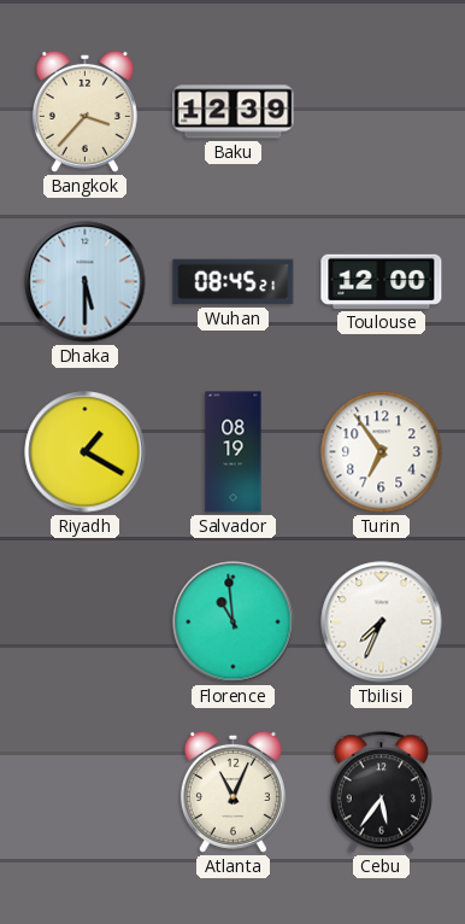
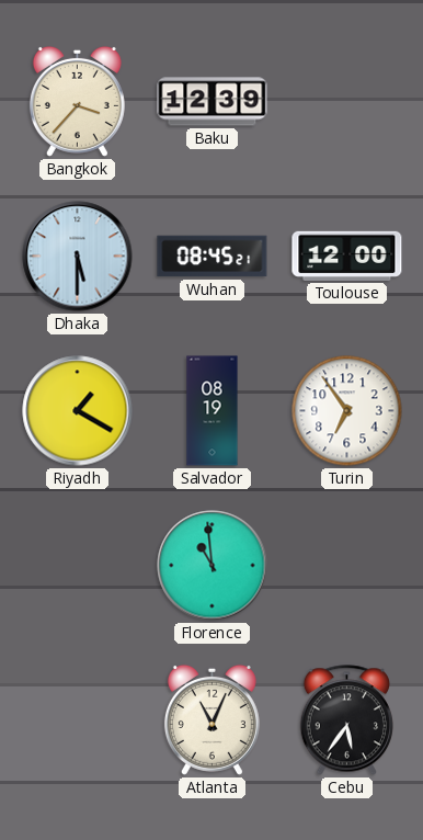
Tbilisi: 7:34 -> none
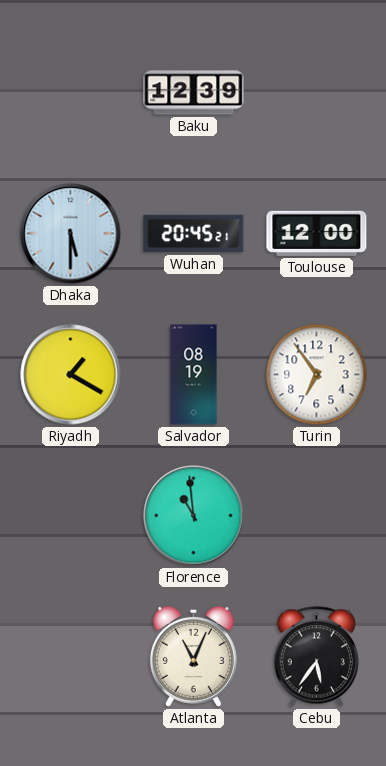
Bangkok: 3:37 -> none
Wuhan: 08:45 -> 20:45
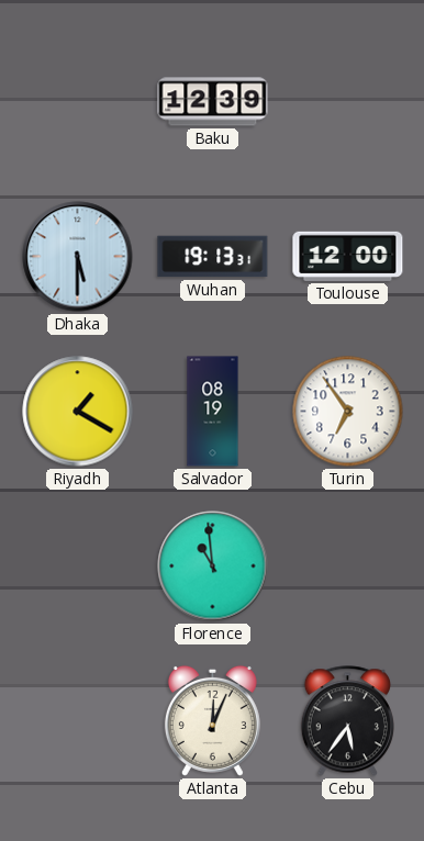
Wuhan: 20:45 -> 19:13
Atlanta: 11:04 -> 12:04
